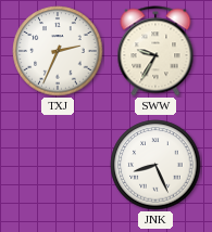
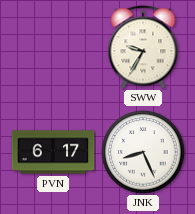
TXJ: 2:34 -> none
PVN: none -> 6:17
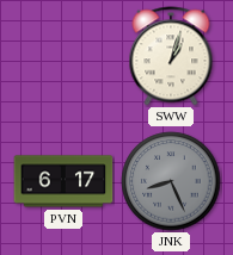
SWW: 9:35 -> 1:03
JNK dial: white -> grey
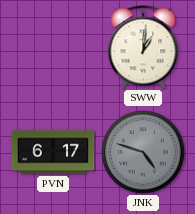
SWW: 1:03 -> 1:01
JNK: 8:26 -> 4:48
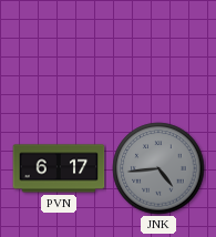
SWW: 1:01 -> none
JNK: 4:48 -> 4:44
